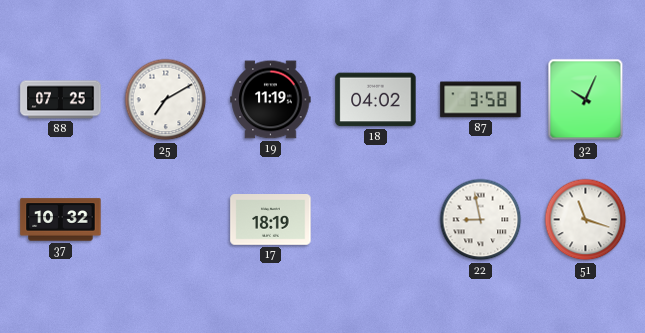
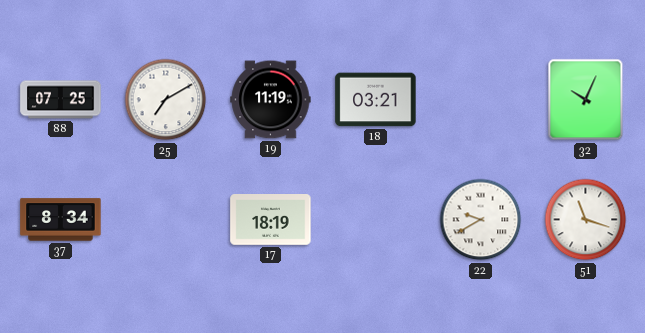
18: 04:02 -> 03:21
87: 3:58 -> none
37: 10:32 -> 8:34
22: 8:58 -> 9:40
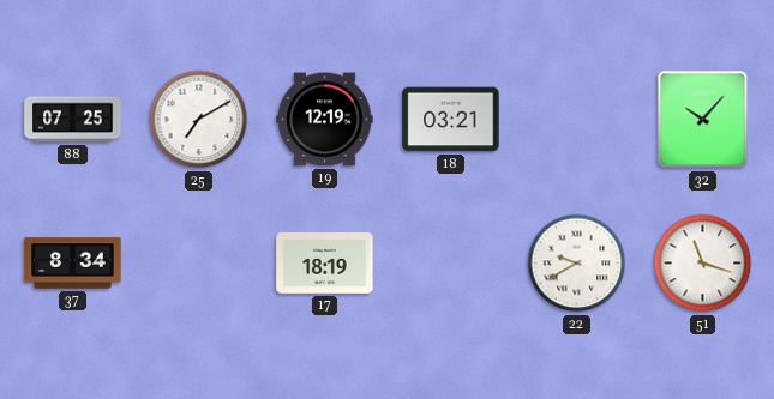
19: 11:19 -> 12:19
32: 10:04 -> 10:07
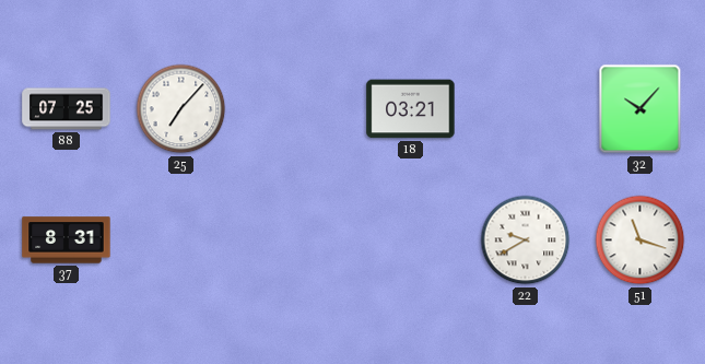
25: 7:10 -> 7:07
19: 12:19 -> none
37: 8:34 -> 8:31
17: 18:19 -> none
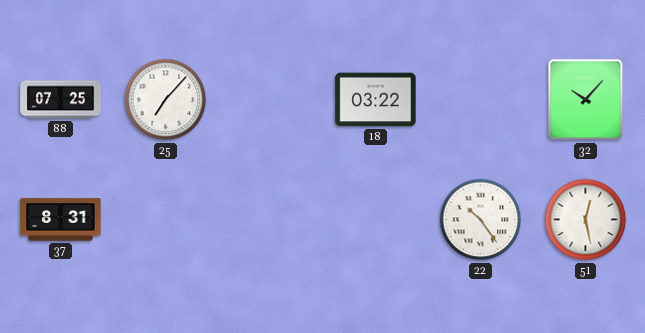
18: 03:21 -> 03:22
22: 9:40 -> 10:24
51: 11:18 -> 12:28
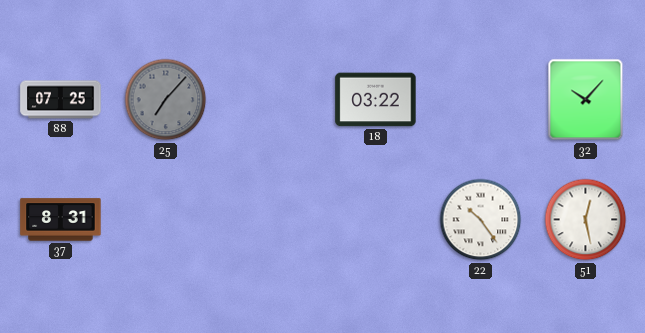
25 dial: white -> grey
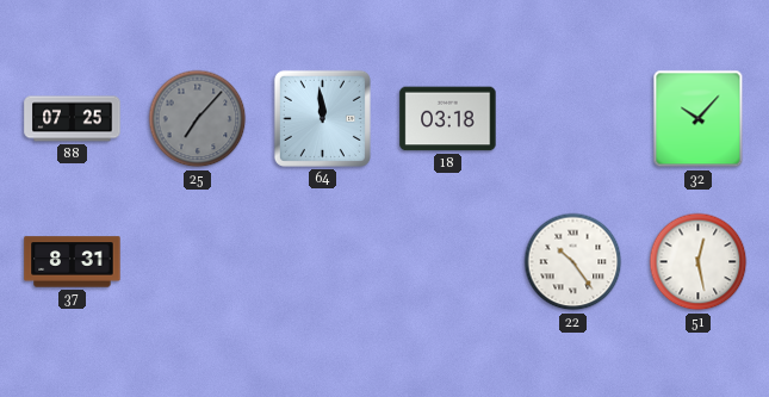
64: none -> 11:59
18: 03:22 -> 03:18
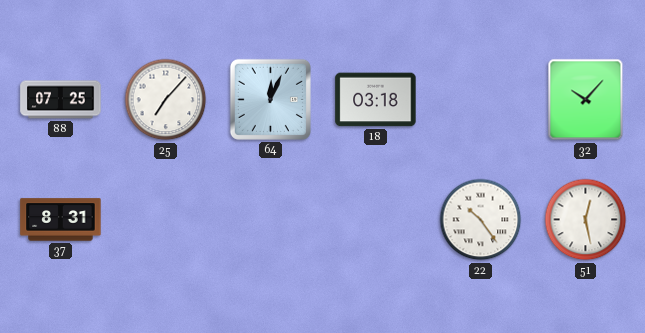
25 dial: grey -> white
64: 11:59 -> 12:04
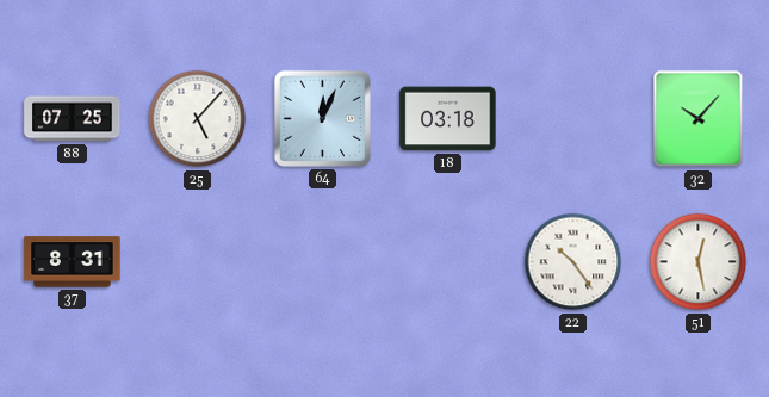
25: 7:07 -> 5:07
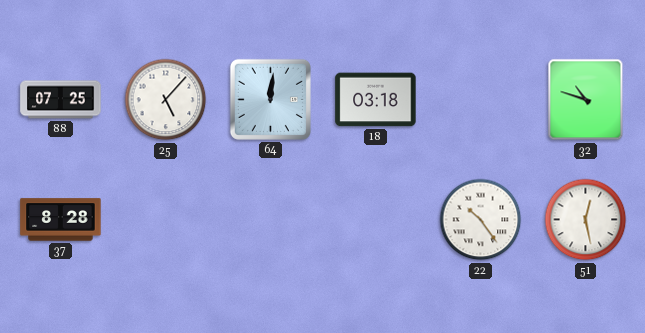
64: 12:04 -> 12:01
32: 10:07 -> 10:48
37: 8:31 -> 8:28
